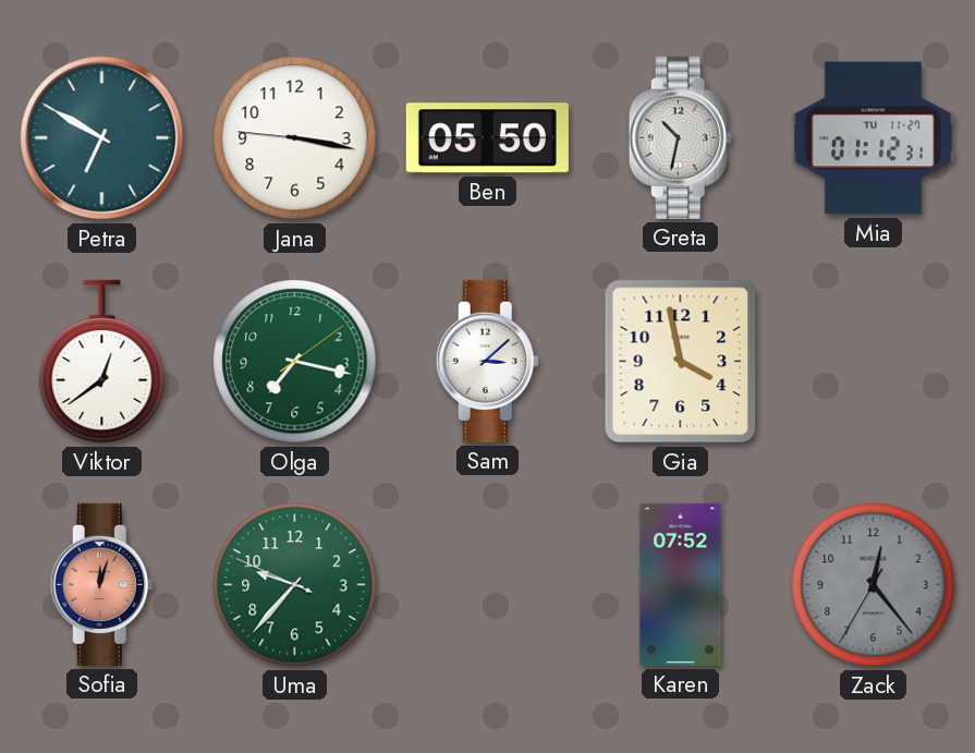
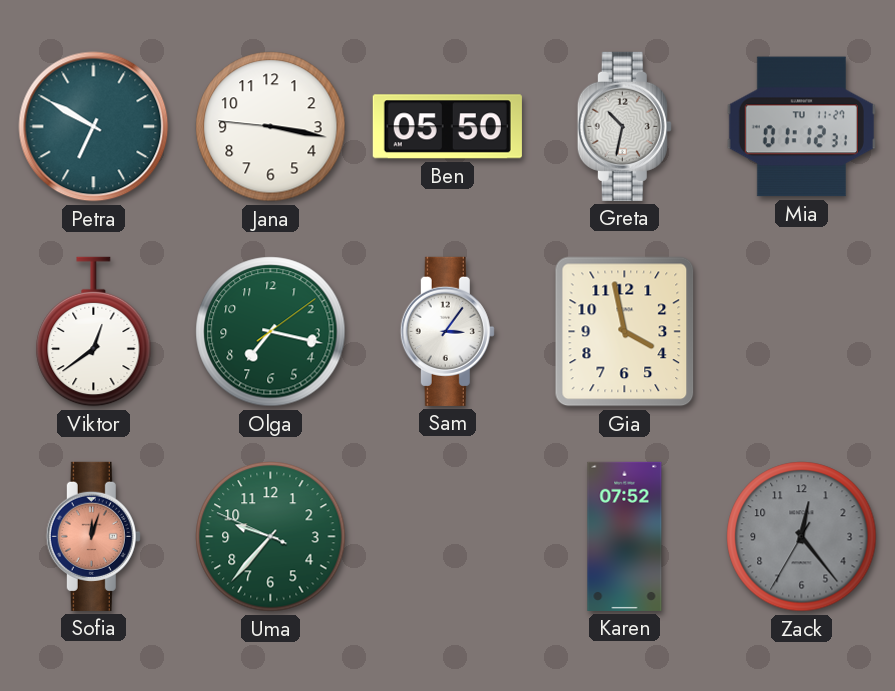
Sam: 3:08 -> 3:06
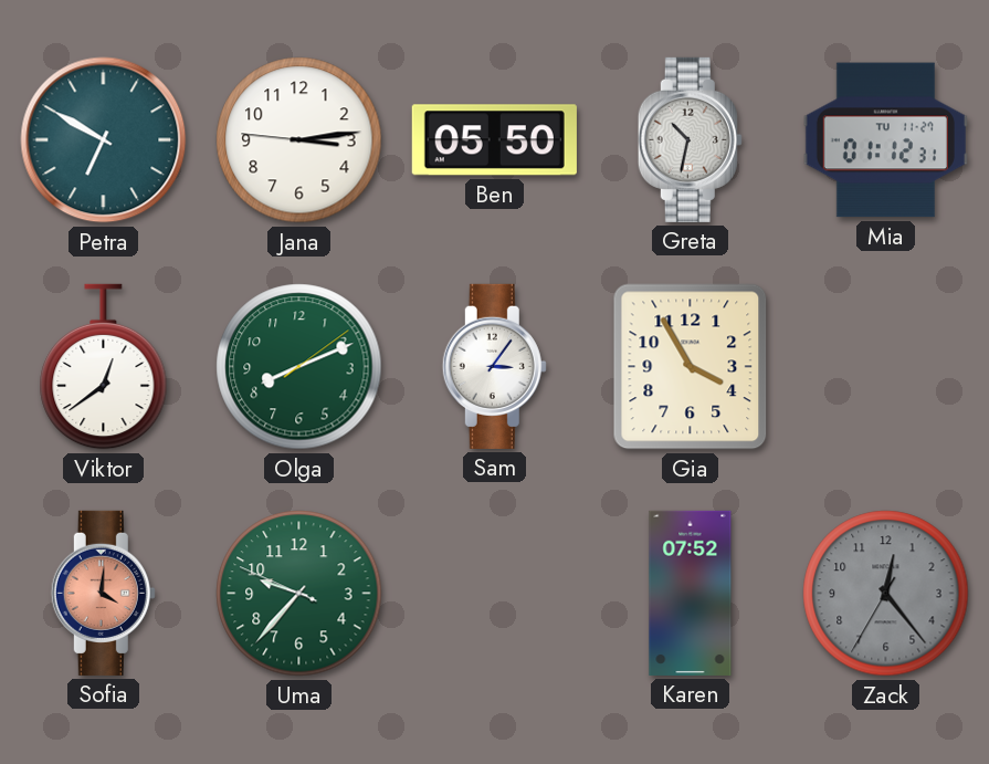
Jana: 3:16 -> 3:13
Olga: 7:17 -> 8:11
Gia: 3:58 -> 3:55
Sofia: 12:03 -> 4:01
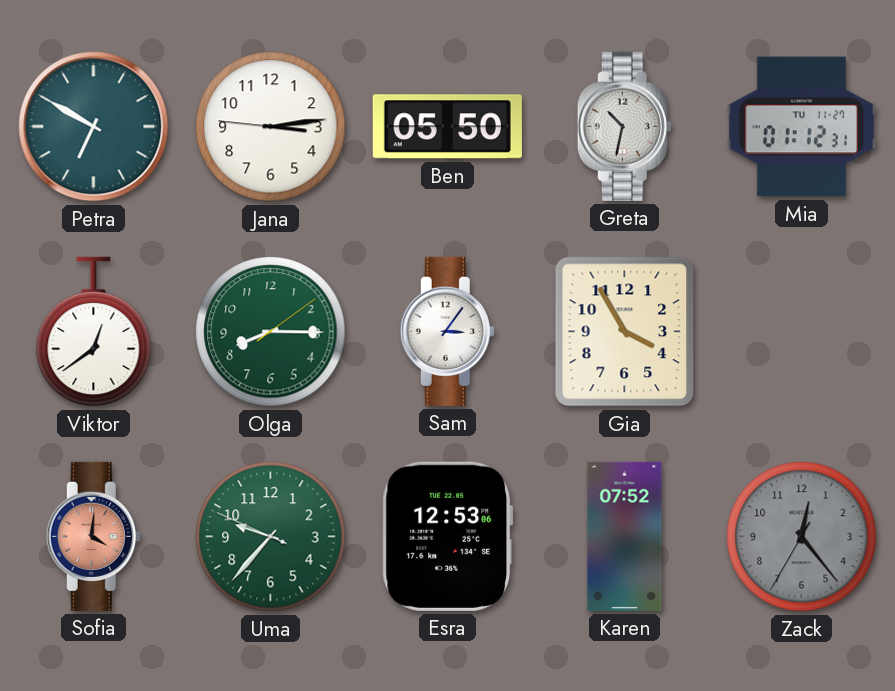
Olga: 8:11 -> 8:15
Esra: none -> 12:53
